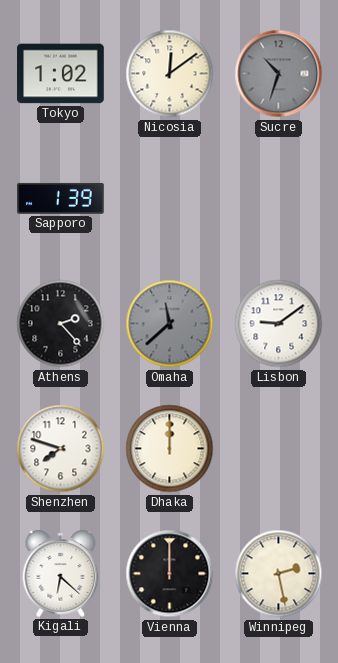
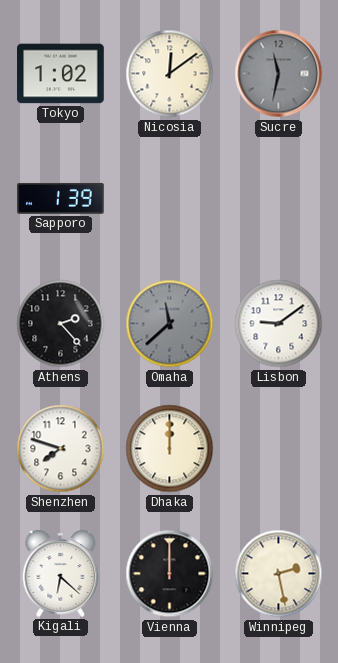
Sucre: 10:33 -> 11:32
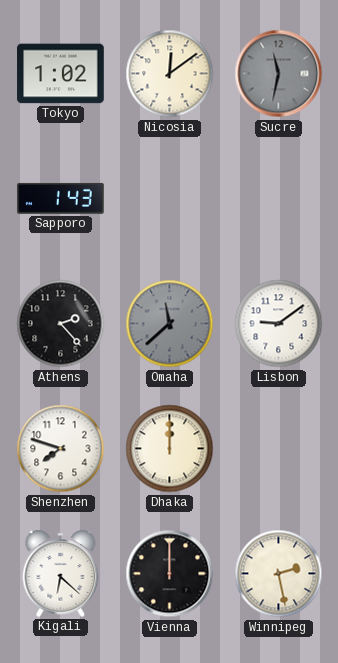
Sapporo: 1:39 -> 1:43
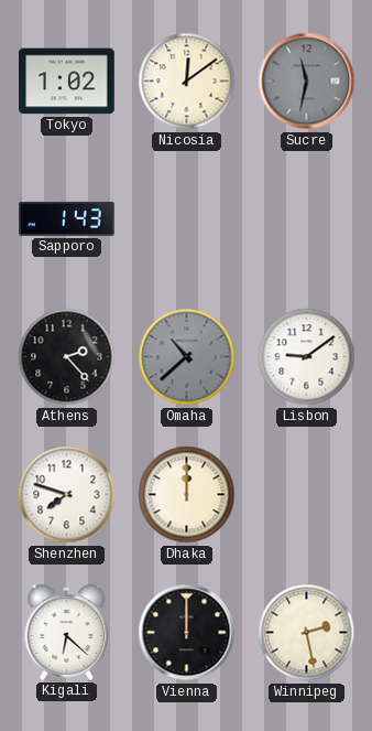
Omaha: 11:38 -> 10:38
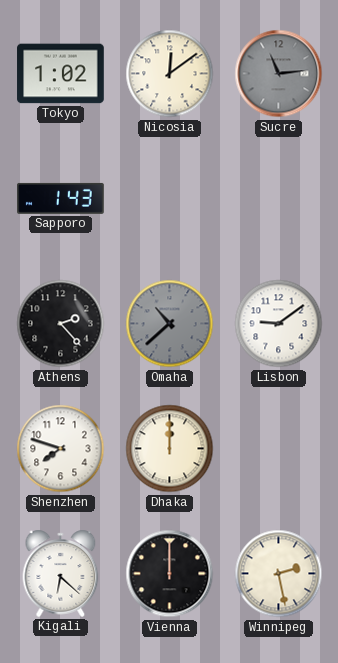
Sucre: 11:32 -> 11:14
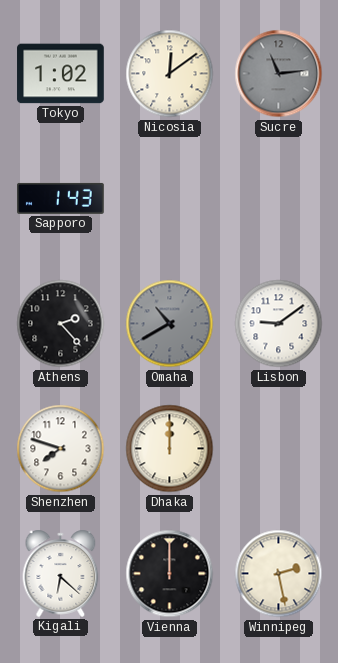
Omaha: 10:38 -> 10:40
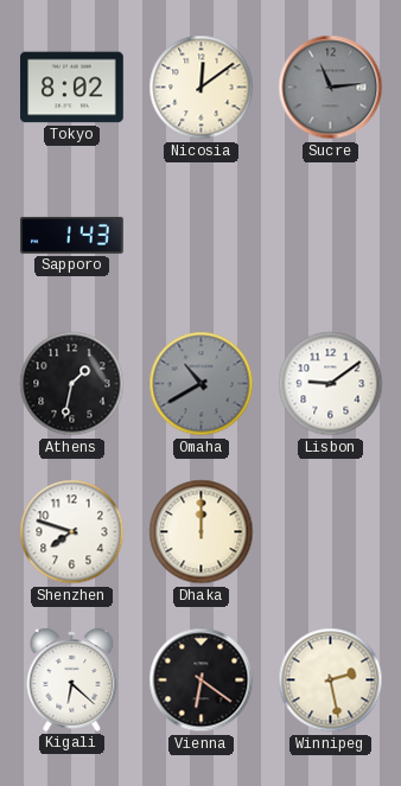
Tokyo: 1:02 -> 8:02
Athens: 2:23 -> 1:32
Vienna: 12:00 -> 6:21
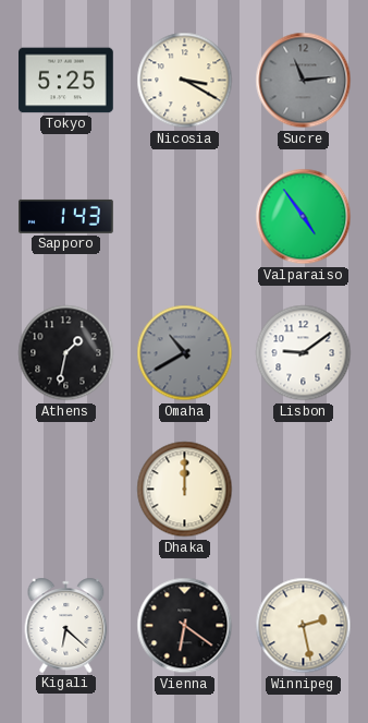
Tokyo: 8:02 -> 5:25
Nicosia: 12:09 -> 3:20
Valparaiso: none -> 4:54
Shenzhen: 7:48 -> none
